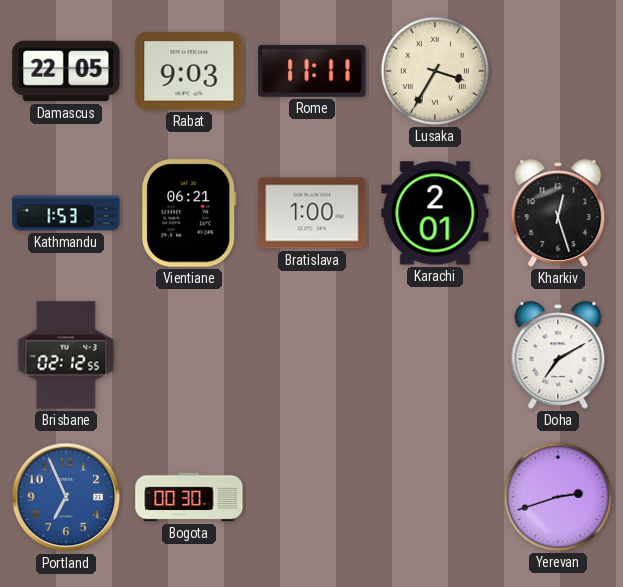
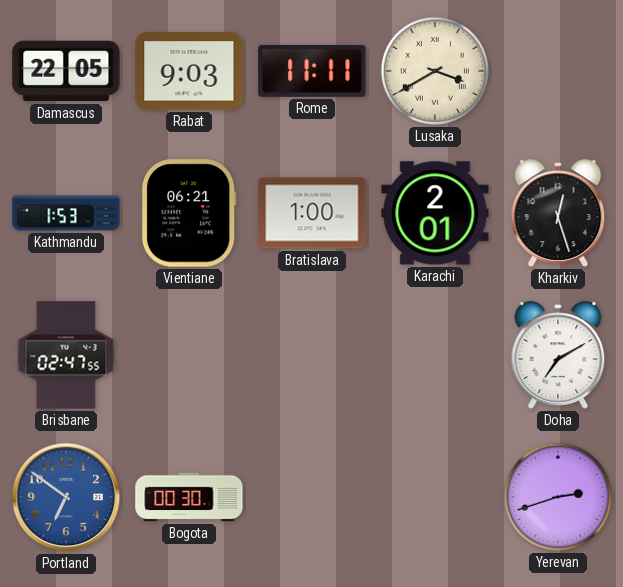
Lusaka: 3:35 -> 3:40
Brisbane: 02:12 -> 02:47
Portland: 6:56 -> 6:51
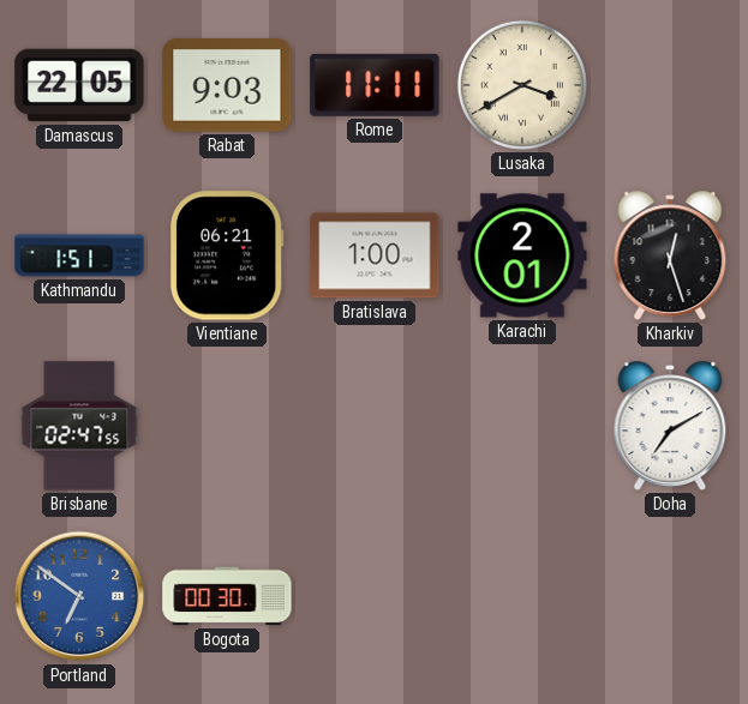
Kathmandu: 1:53 -> 1:51
Yerevan: 2:42 -> none
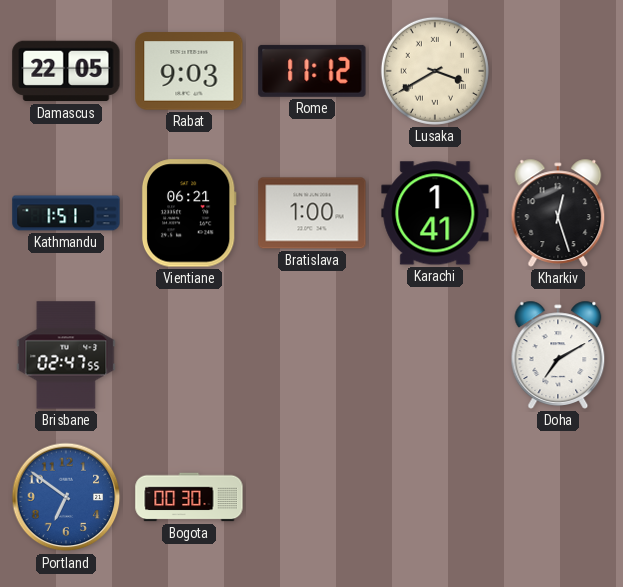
Rome: 11:11 -> 11:12
Karachi: 2:01 -> 1:41
